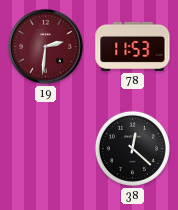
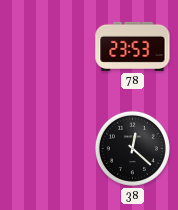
19: 2:31 -> none
78: 11:53 -> 23:53
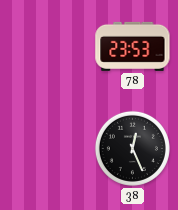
38: 12:22 -> 12:26
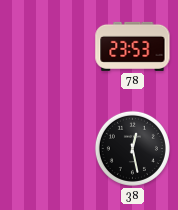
38: 12:26 -> 12:28
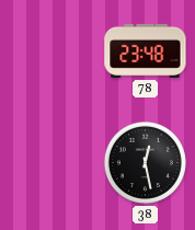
78: 23:53 -> 23:48
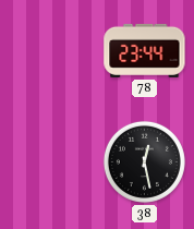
78: 23:48 -> 23:44
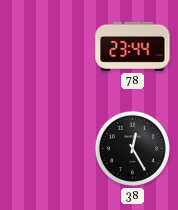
38: 12:28 -> 12:25
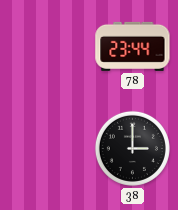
38: 12:25 -> 3:00
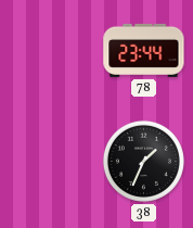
38: 3:00 -> 1:34
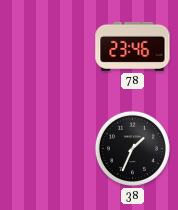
78: 23:44 -> 23:46
